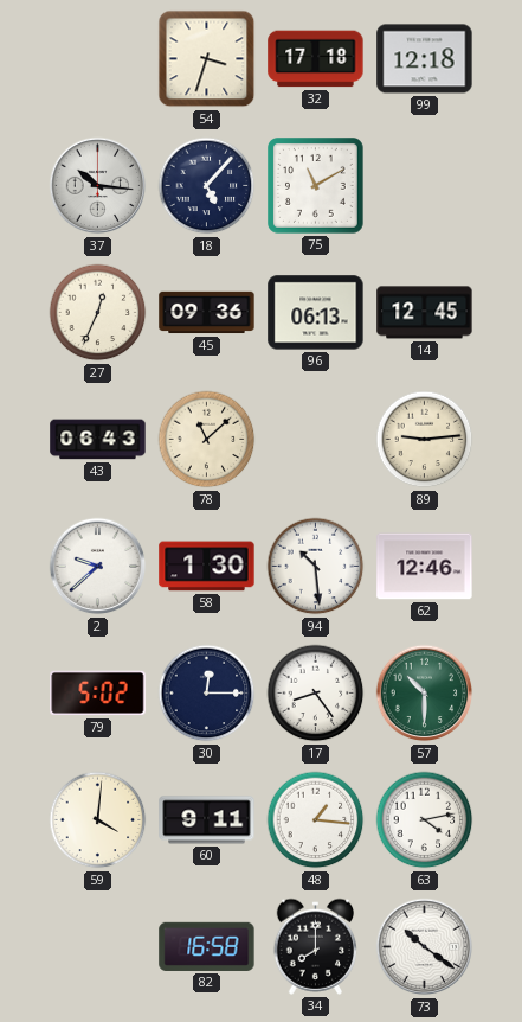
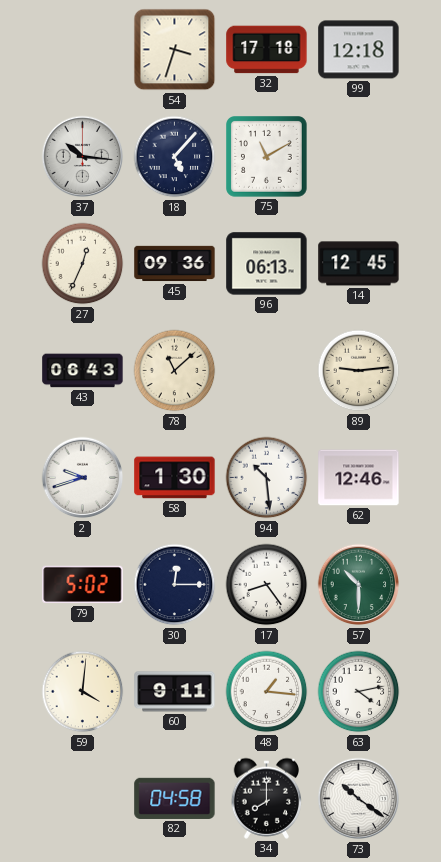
2: 9:38 -> 9:42
82: 16:58 -> 04:58
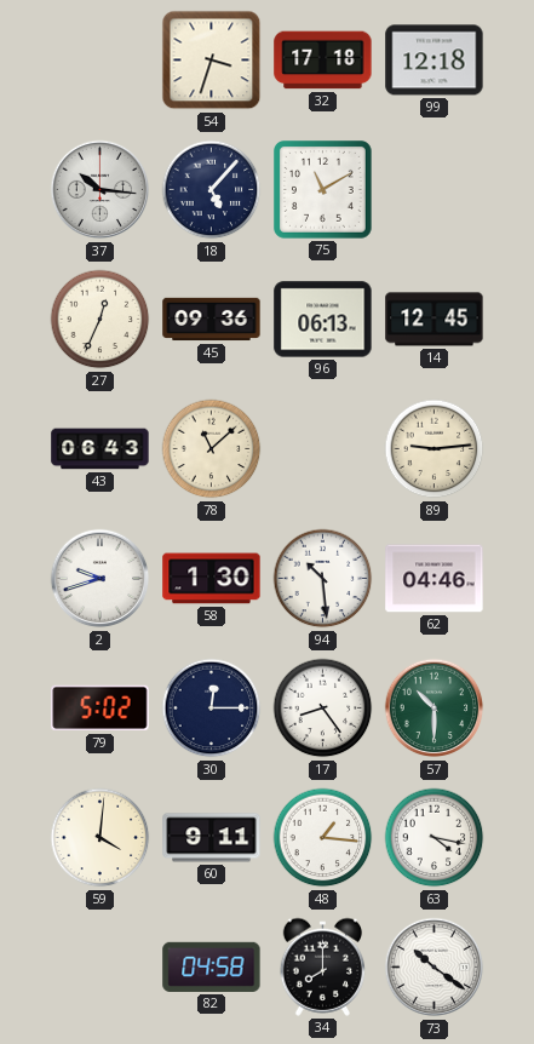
62: 12:46 -> 04:46
63: 4:13 -> 4:17
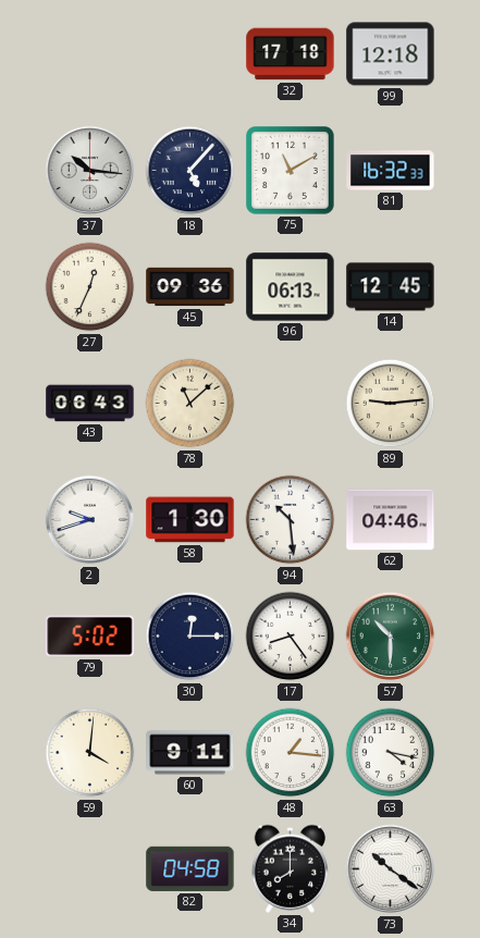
54: 3:33 -> none
81: none -> 16:32
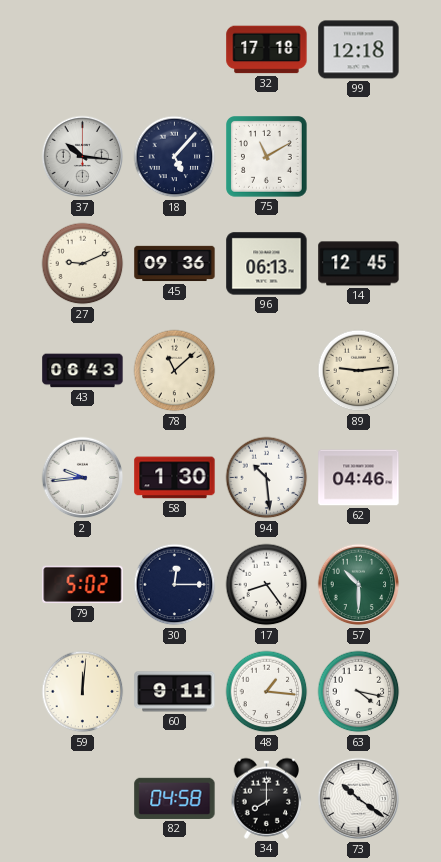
81: 16:32 -> none
27: 12:34 -> 9:11
2: 9:42 -> 9:44
59: 4:01 -> 12:01
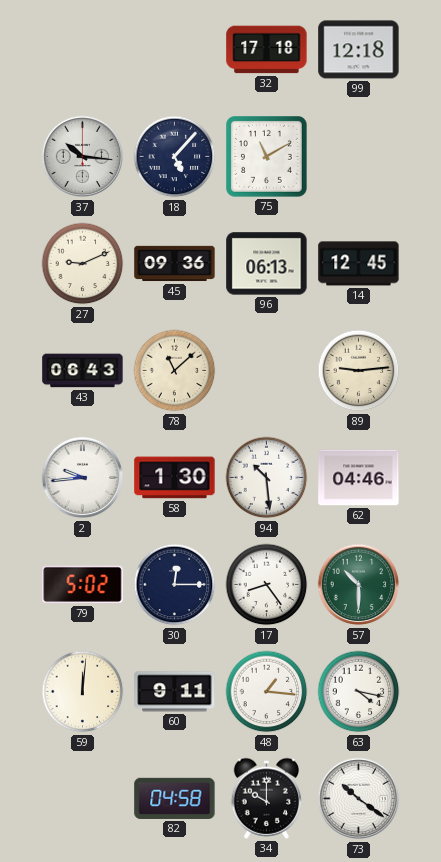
34: 8:00 -> 10:00
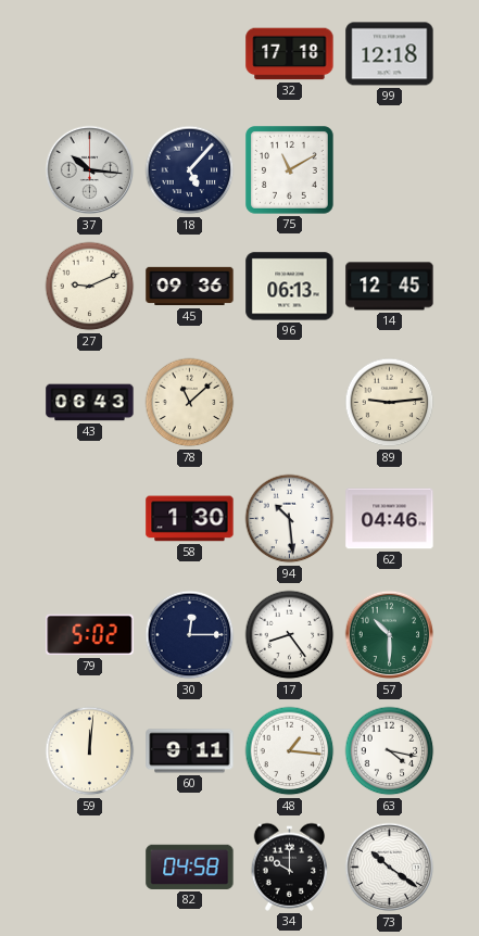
2: 9:44 -> none
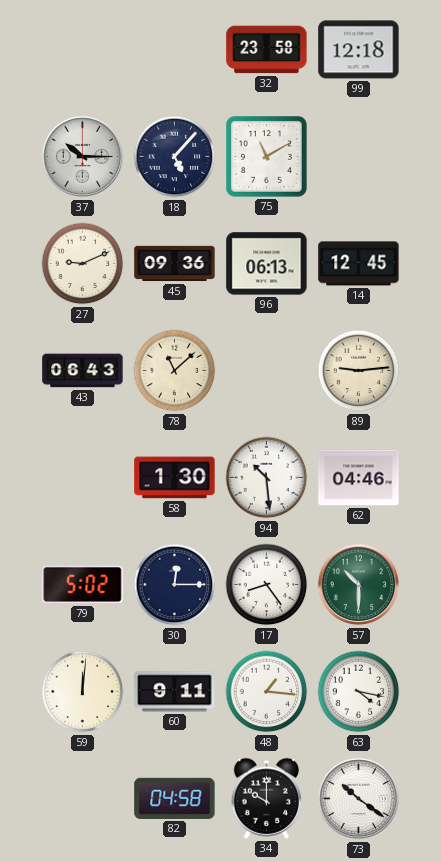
32: 17:18 -> 23:58
37: 10:16 -> 10:15
